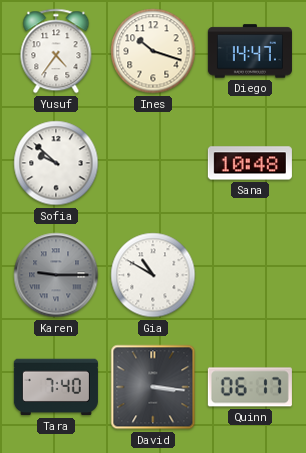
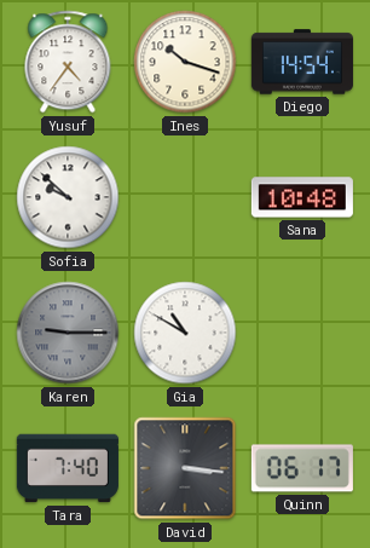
Diego: 14:47 -> 14:54
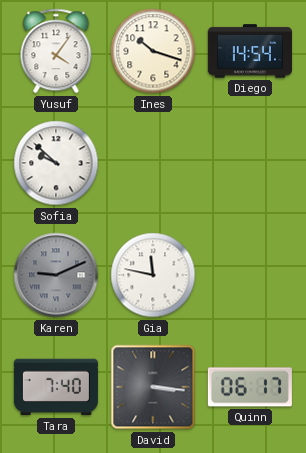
Yusuf: 4:36 -> 4:06
Sana: 10:48 -> none
Karen: 9:15 -> 9:11
Gia: 10:50 -> 11:47
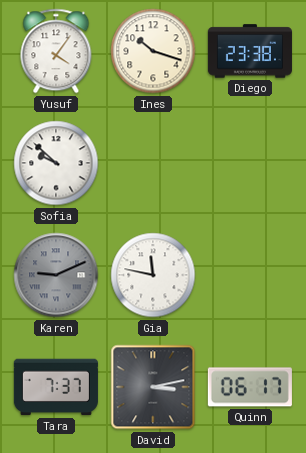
Diego: 14:54 -> 23:38
Tara: 7:40 -> 7:37
David: 3:16 -> 3:13
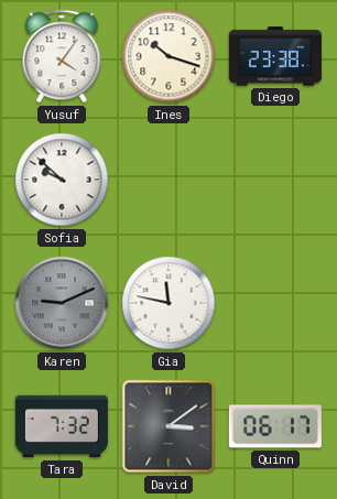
Tara: 7:37 -> 7:32
David: 3:13 -> 3:09
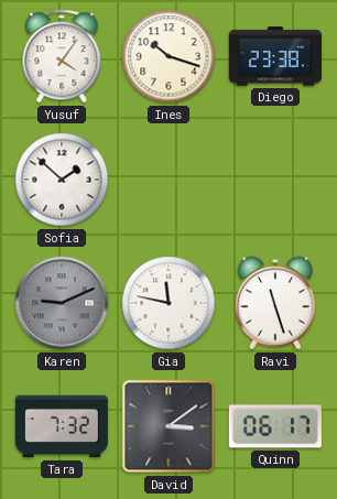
Sofia: 9:52 -> 1:52
Ravi: none -> 11:27
